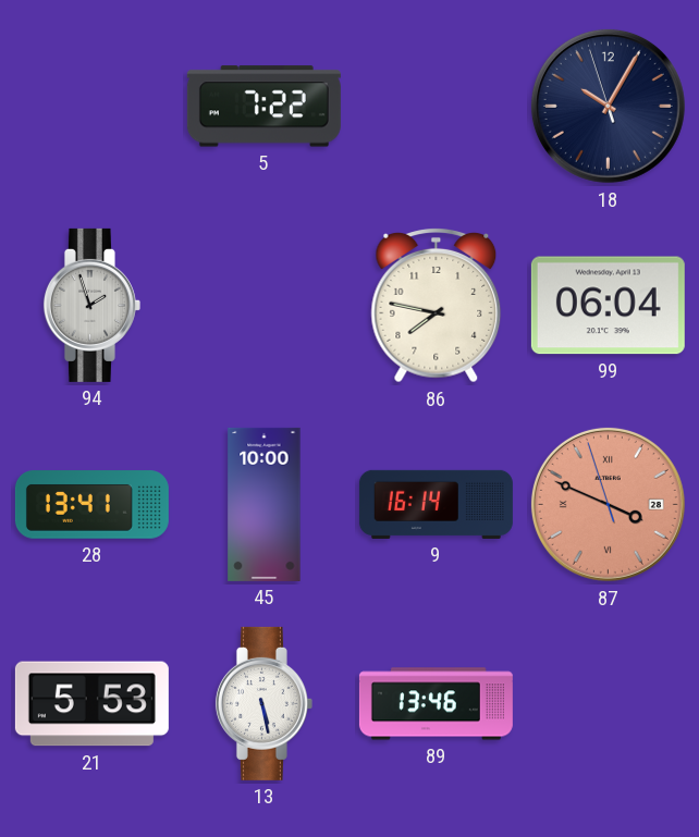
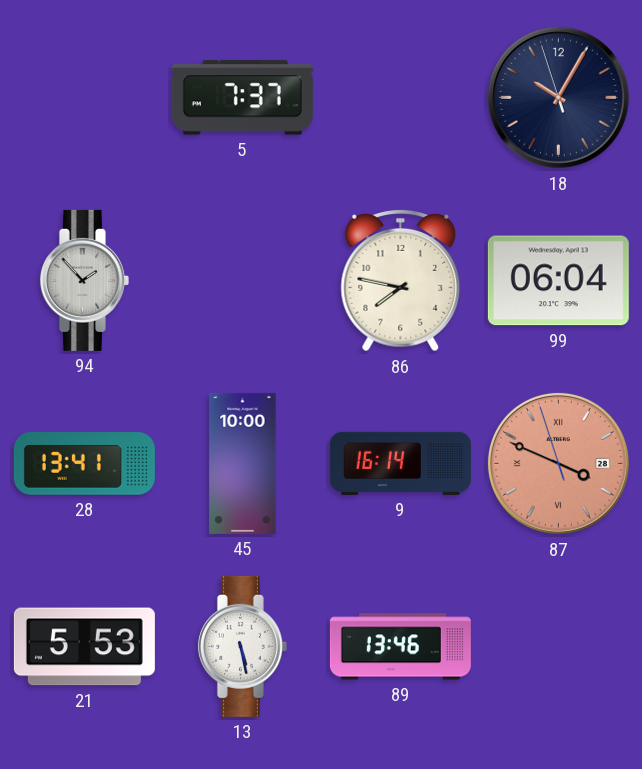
5: 7:22 -> 7:37
94: 1:57 -> 1:53
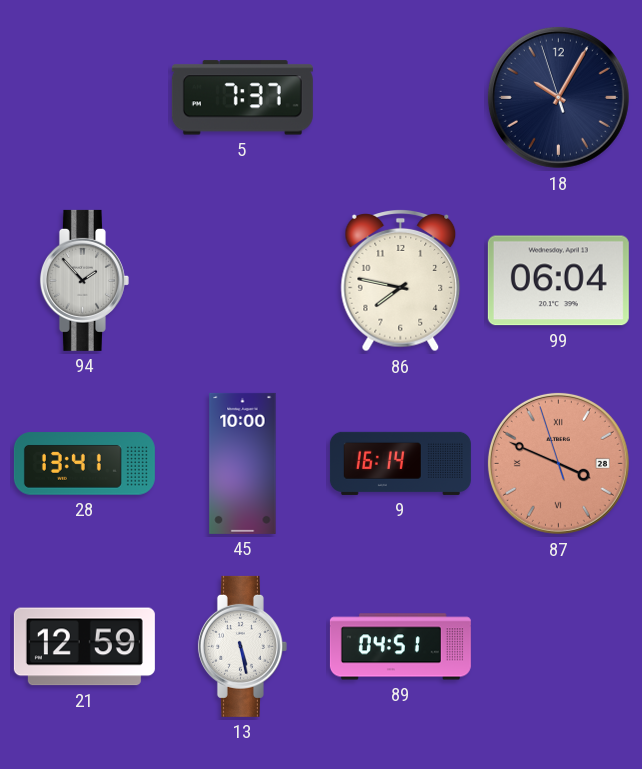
21: 5:53 -> 12:59
89: 13:46 -> 04:51
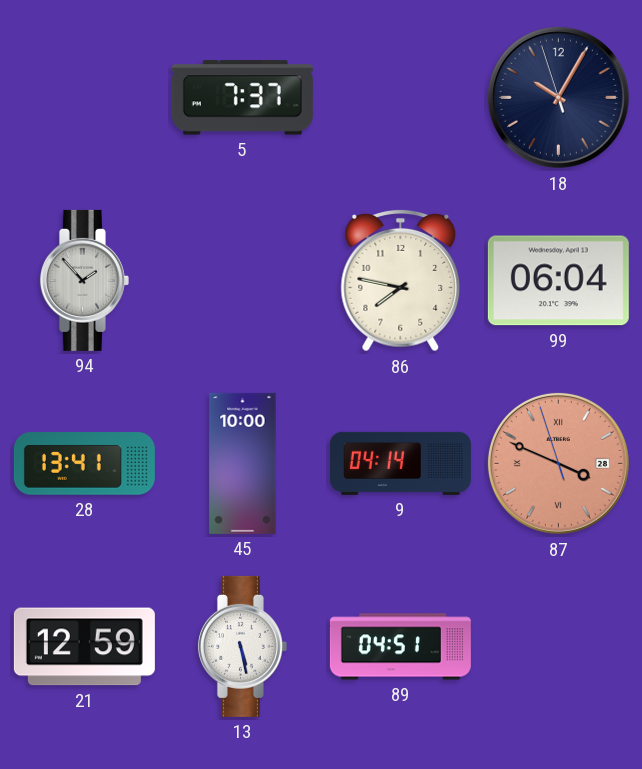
9: 16:14 -> 04:14
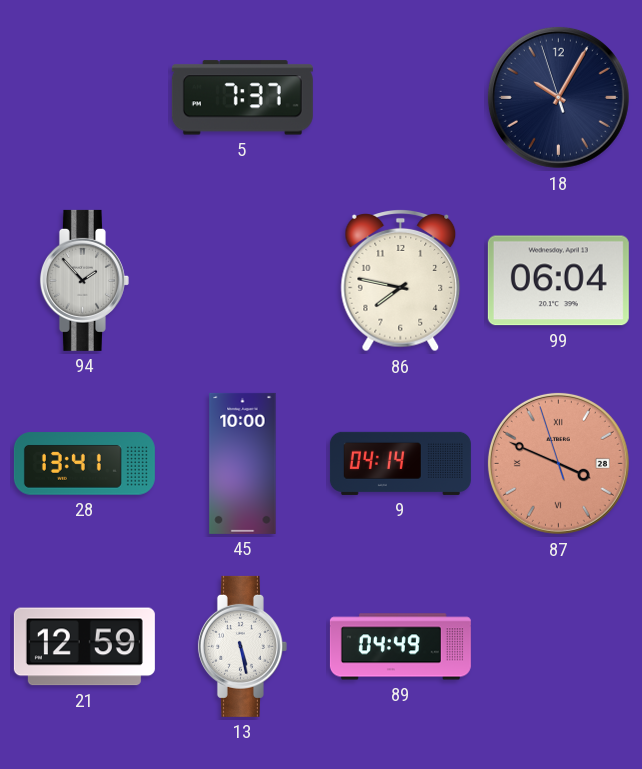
89: 04:51 -> 04:49
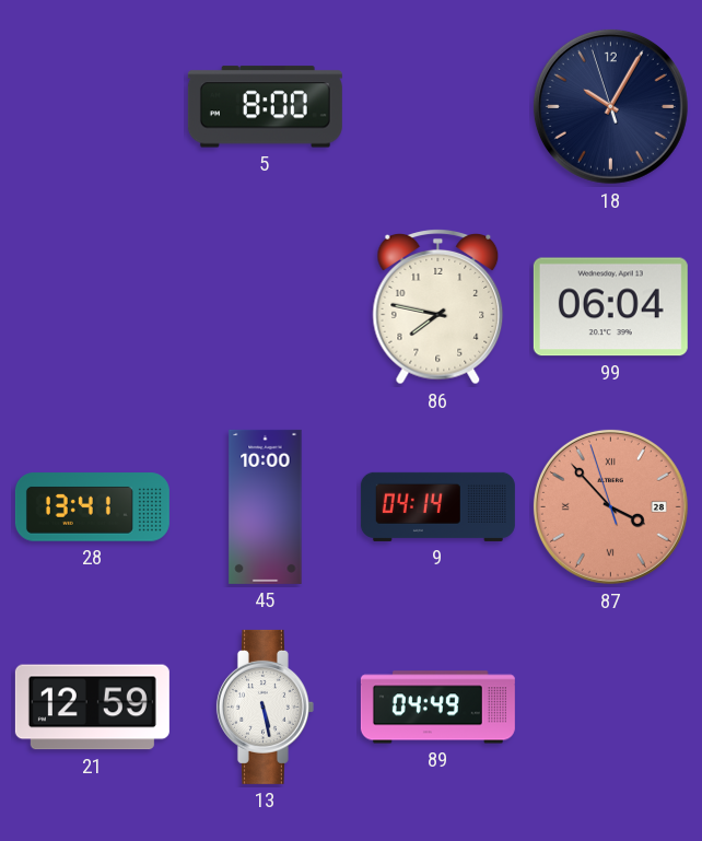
5: 7:37 -> 8:00
94: 1:53 -> none
87: 3:48 -> 3:52
